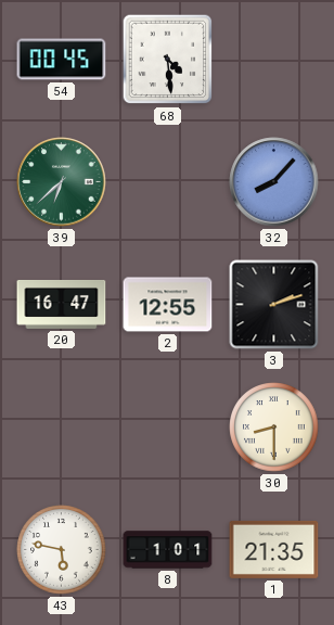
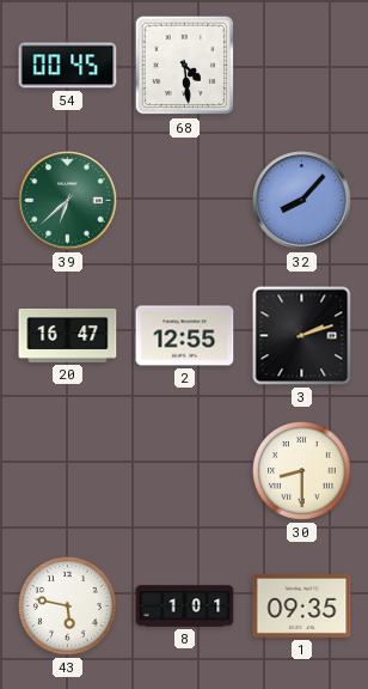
1: 21:35 -> 09:35
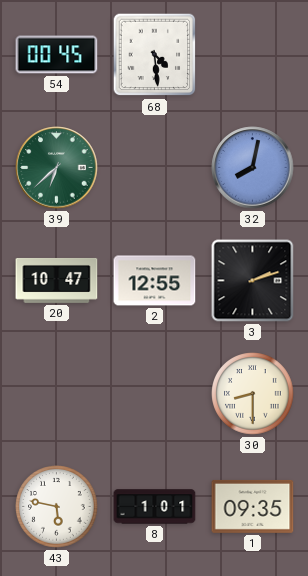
32: 8:07 -> 8:02
20: 16:47 -> 10:47
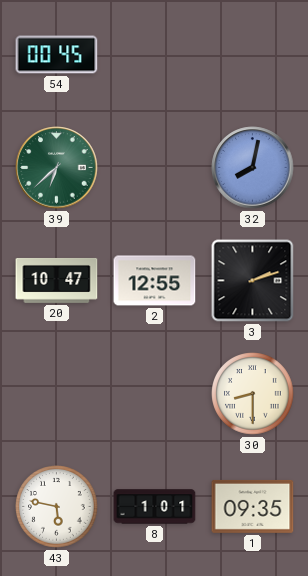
68: 4:29 -> none
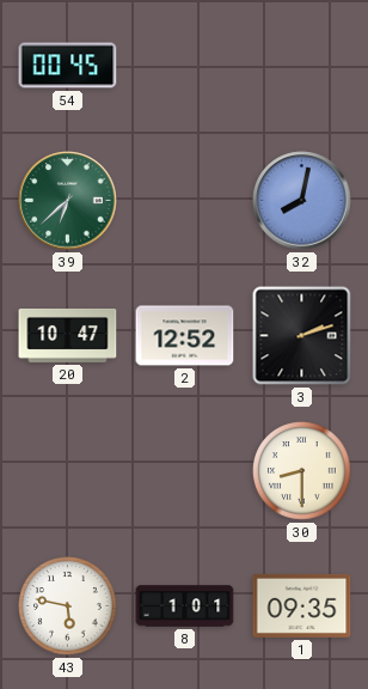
2: 12:55 -> 12:52
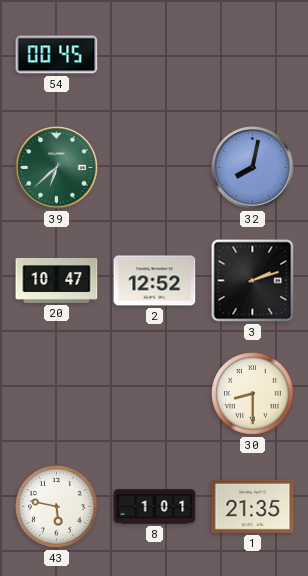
1: 09:35 -> 21:35
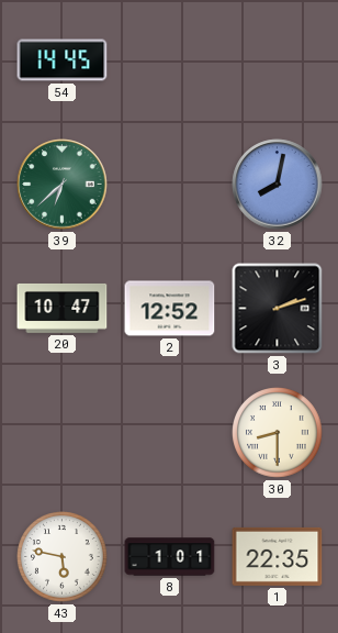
54: 00:45 -> 14:45
1: 21:35 -> 22:35
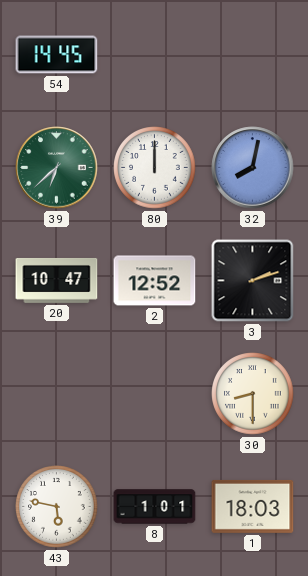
80: none -> 12:00
1: 22:35 -> 18:03
